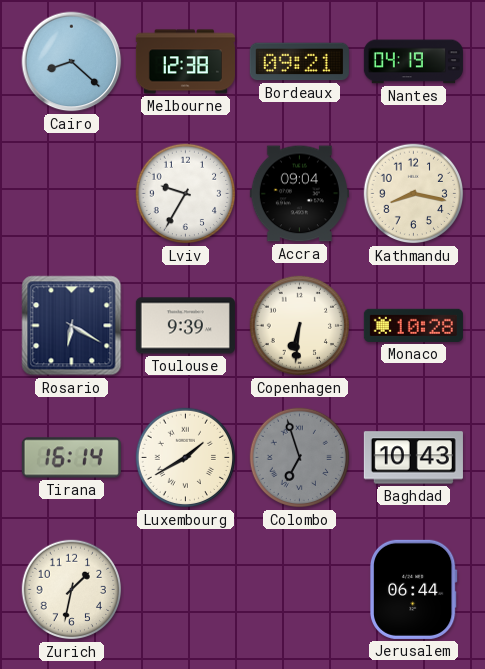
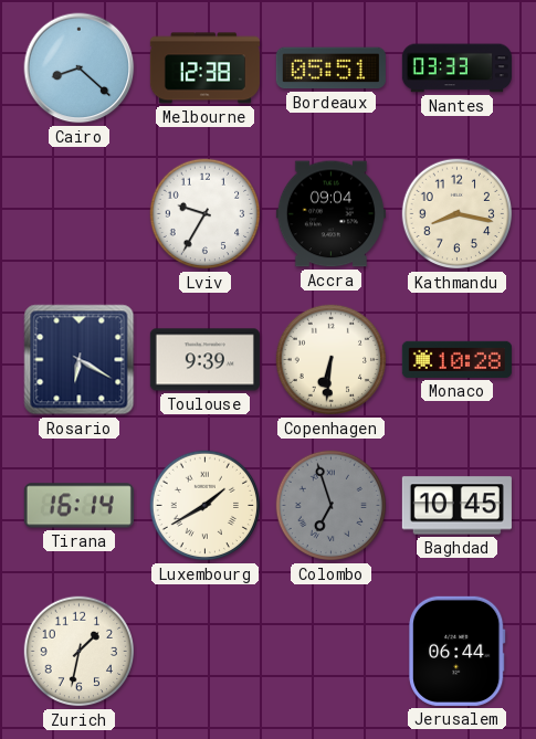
Bordeaux: 09:21 -> 05:51
Nantes: 04:19 -> 03:33
Baghdad: 10:43 -> 10:45
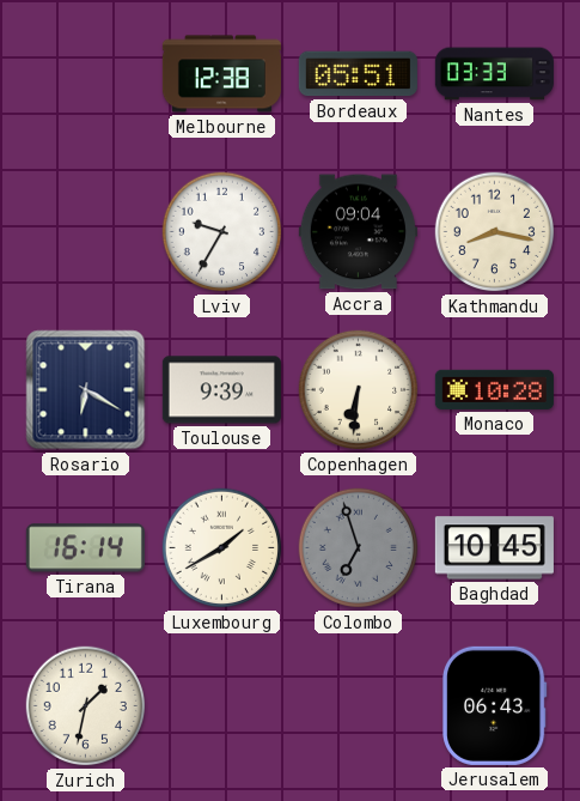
Cairo: 8:22 -> none
Jerusalem: 06:44 -> 06:43
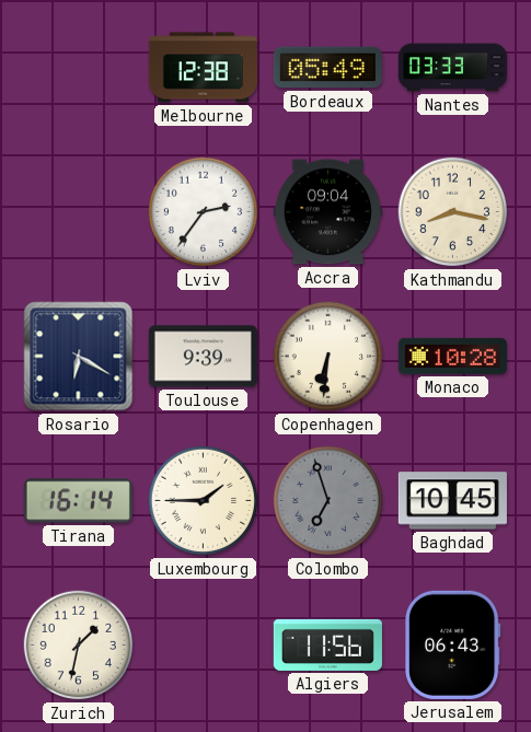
Bordeaux: 05:51 -> 05:49
Lviv: 9:35 -> 2:36
Luxembourg: 1:40 -> 1:45
Algiers: none -> 11:56
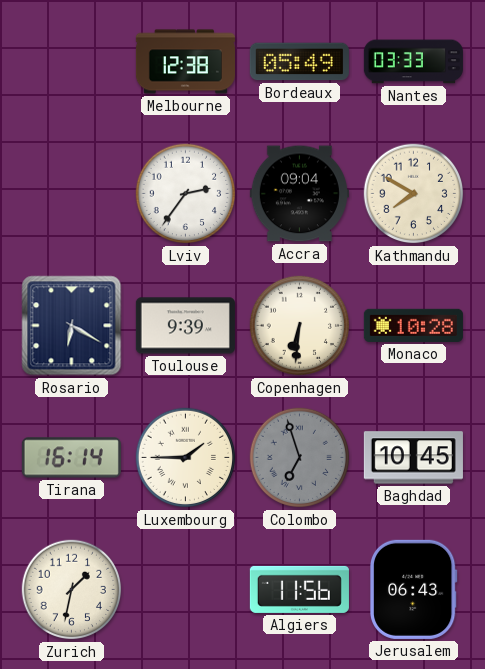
Kathmandu: 8:17 -> 7:50
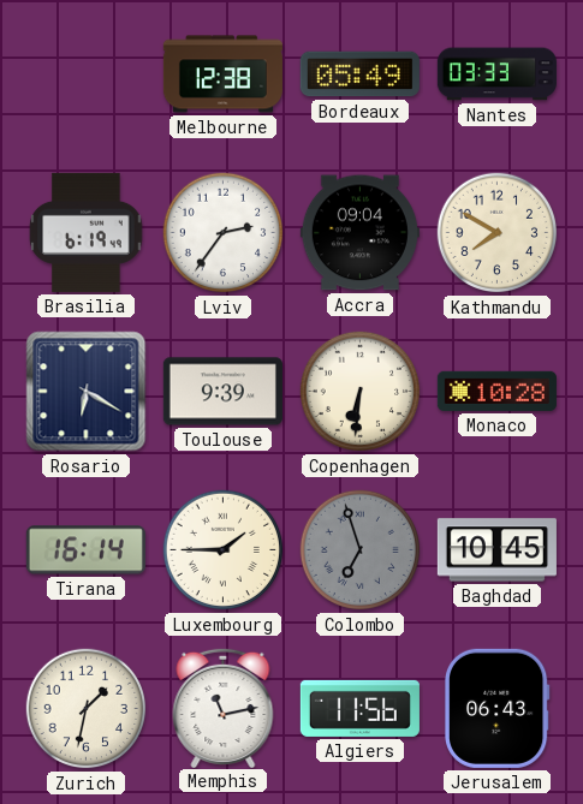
Brasilia: none -> 6:19
Memphis: none -> 11:13
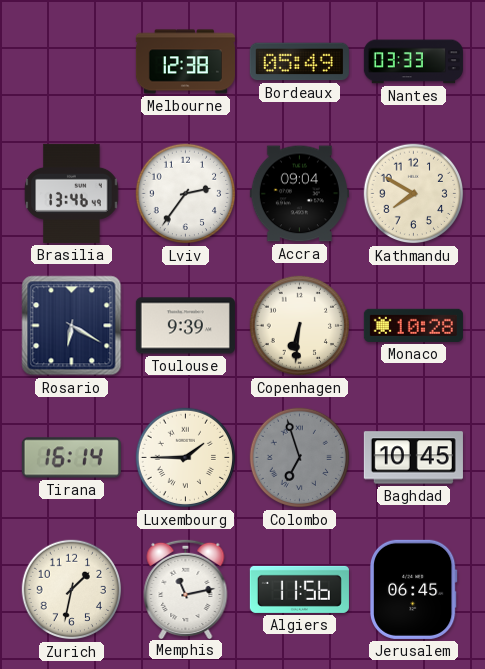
Brasilia: 6:19 -> 13:46
Jerusalem: 06:43 -> 06:45
